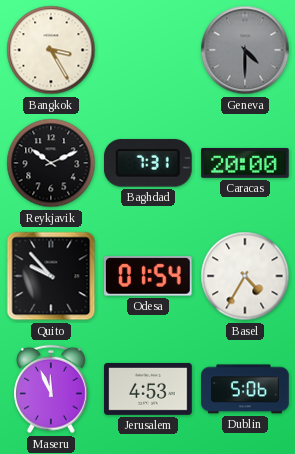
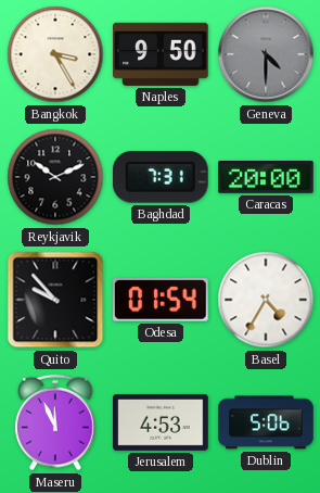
Naples: none -> 9:50
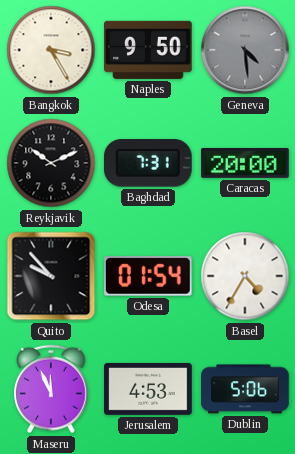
Geneva: 4:30 -> 4:29
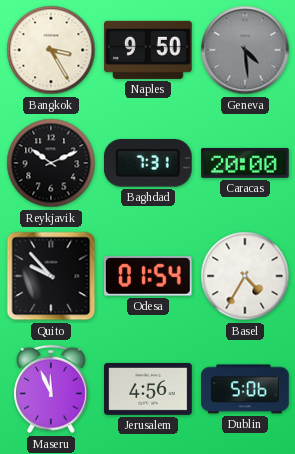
Jerusalem: 4:53 -> 4:56
